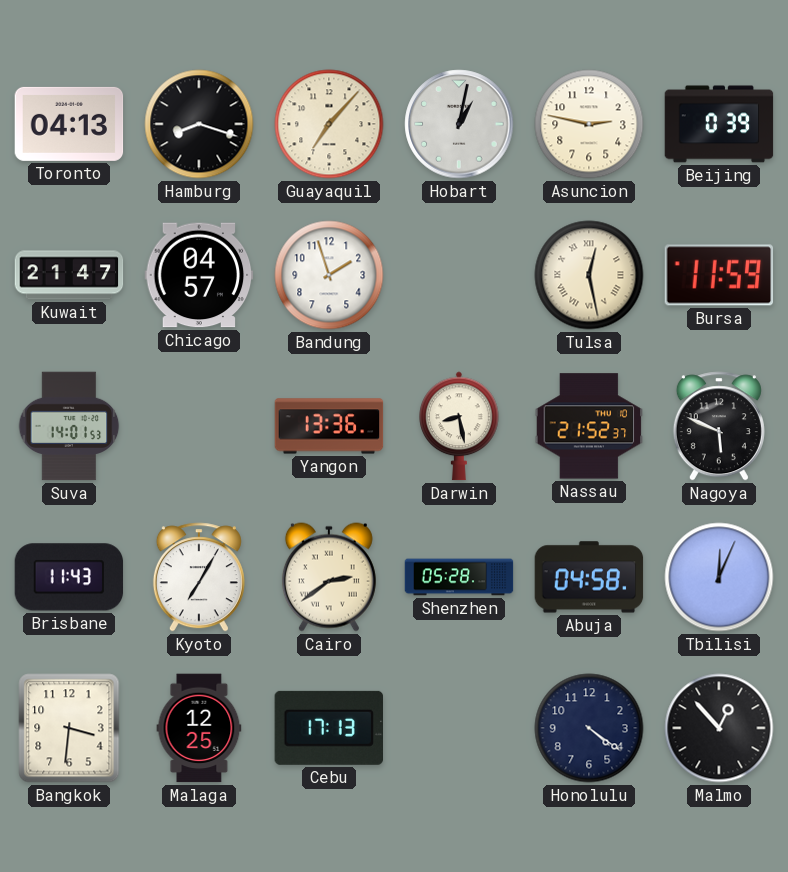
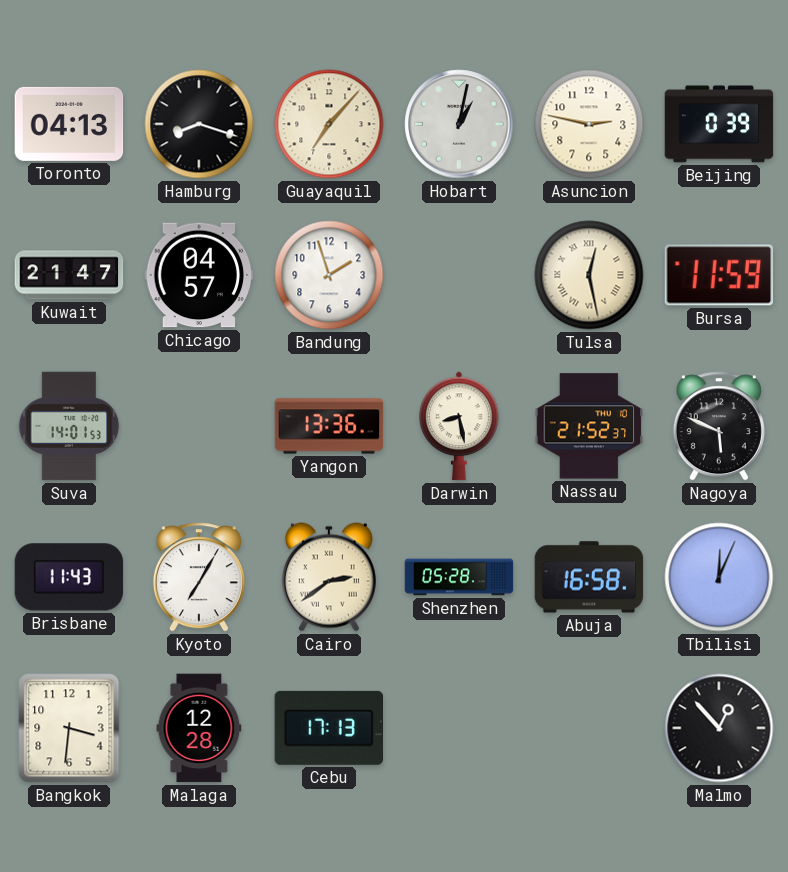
Abuja: 04:58 -> 16:58
Malaga: 12:25 -> 12:28
Honolulu: 4:21 -> none
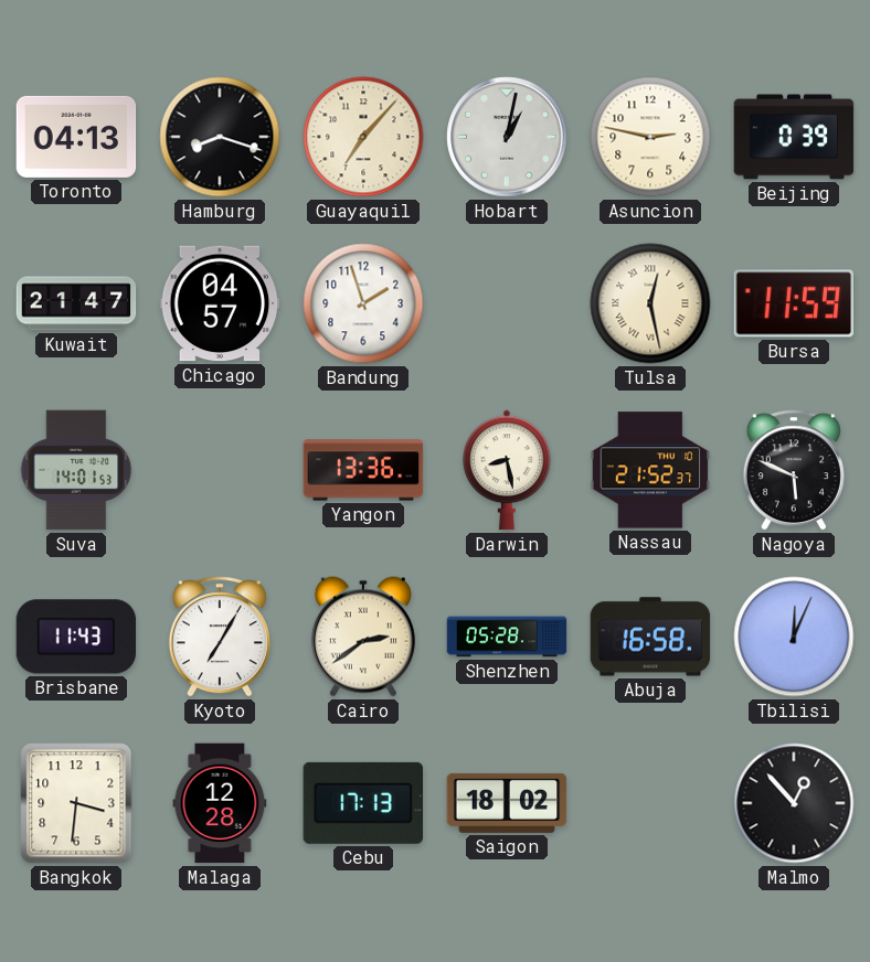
Saigon: none -> 18:02
